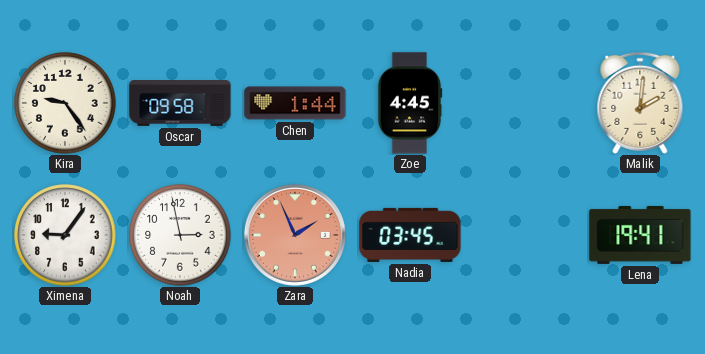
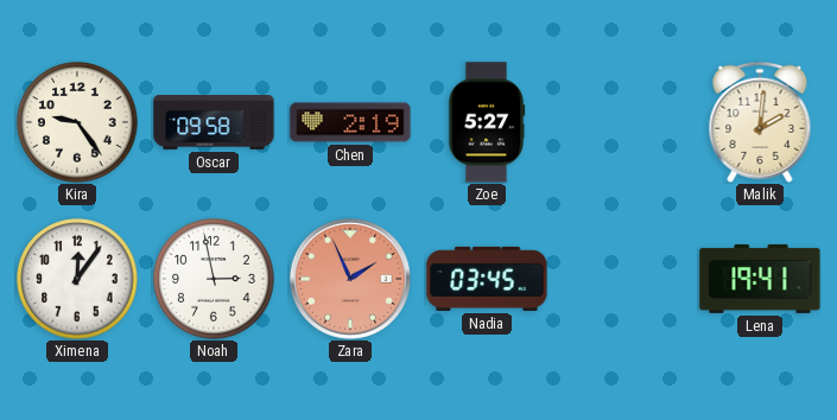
Chen: 1:44 -> 2:19
Zoe: 4:45 -> 5:27
Ximena: 9:06 -> 12:06
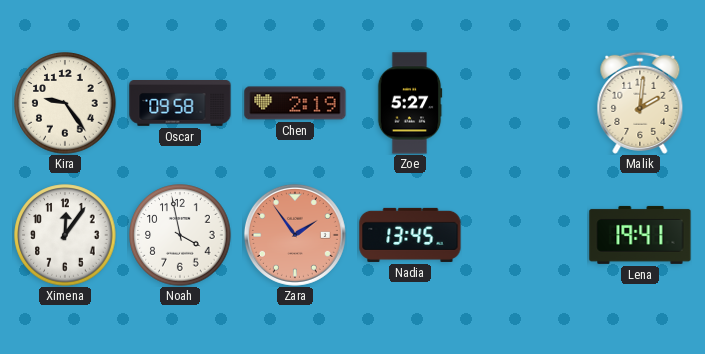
Noah: 2:58 -> 3:58
Zara: 1:56 -> 1:54
Nadia: 03:45 -> 13:45
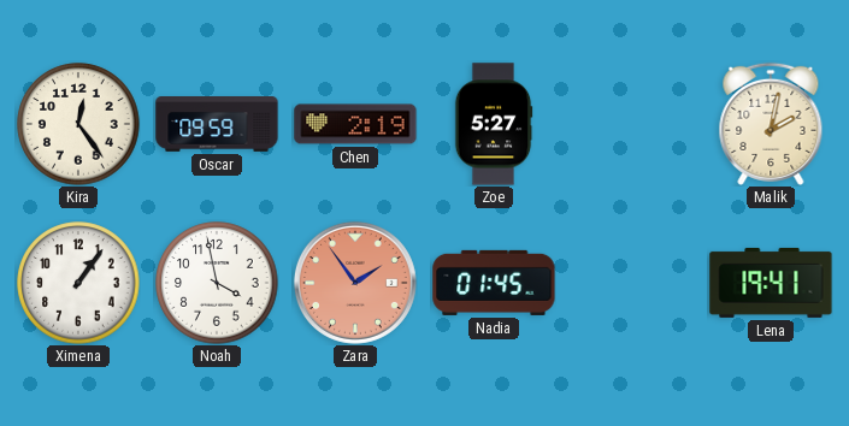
Kira: 9:24 -> 12:24
Oscar: 09:58 -> 09:59
Malik: 2:01 -> 2:02
Ximena: 12:06 -> 1:06
Nadia: 13:45 -> 01:45
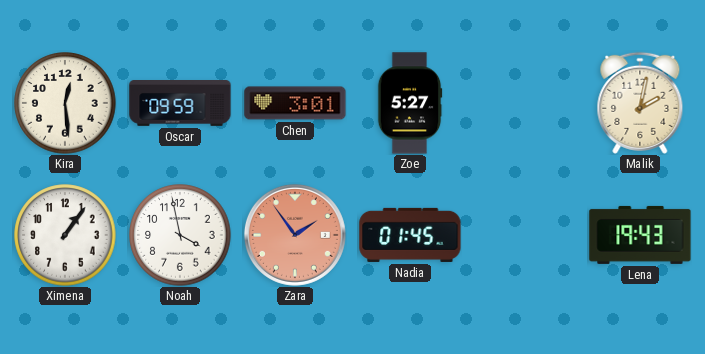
Kira: 12:24 -> 12:29
Chen: 2:19 -> 3:01
Lena: 19:41 -> 19:43
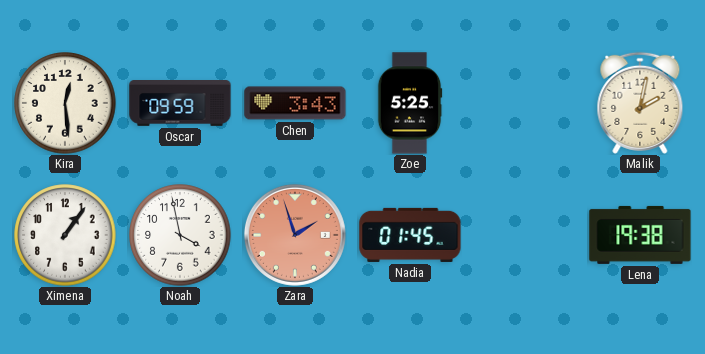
Chen: 3:01 -> 3:43
Zoe: 5:27 -> 5:25
Zara: 1:54 -> 1:57
Lena: 19:43 -> 19:38
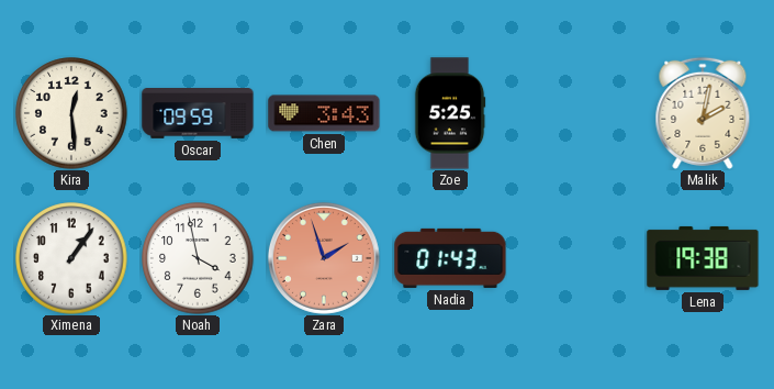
Nadia: 01:45 -> 01:43
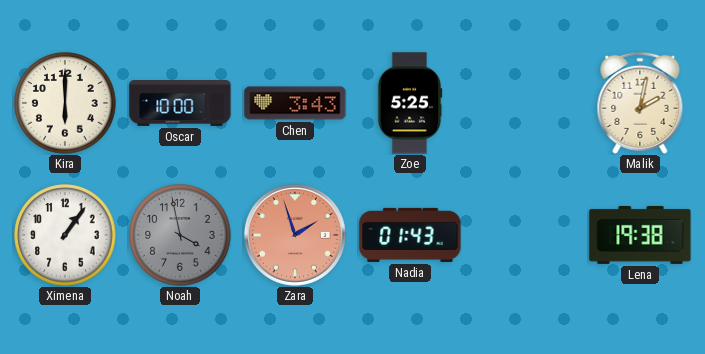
Kira: 12:29 -> 6:00
Oscar: 09:59 -> 10:00
Noah dial: white -> grey
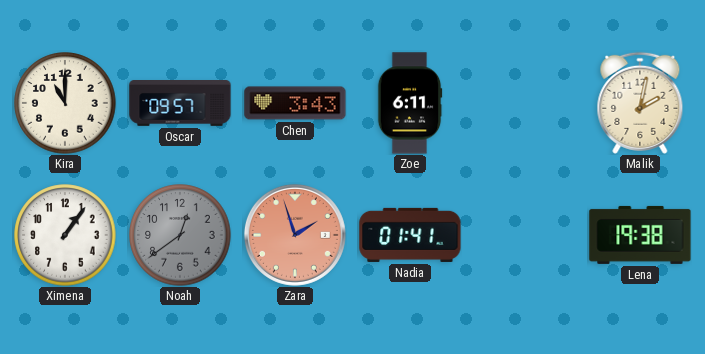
Kira: 6:00 -> 11:00
Oscar: 10:00 -> 09:57
Zoe: 5:25 -> 6:11
Noah: 3:58 -> 12:39
Nadia: 01:43 -> 01:41
